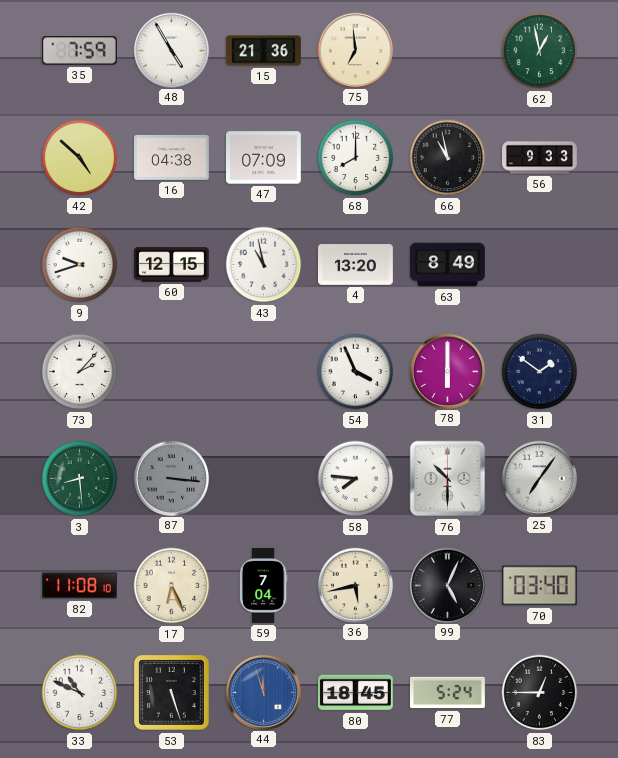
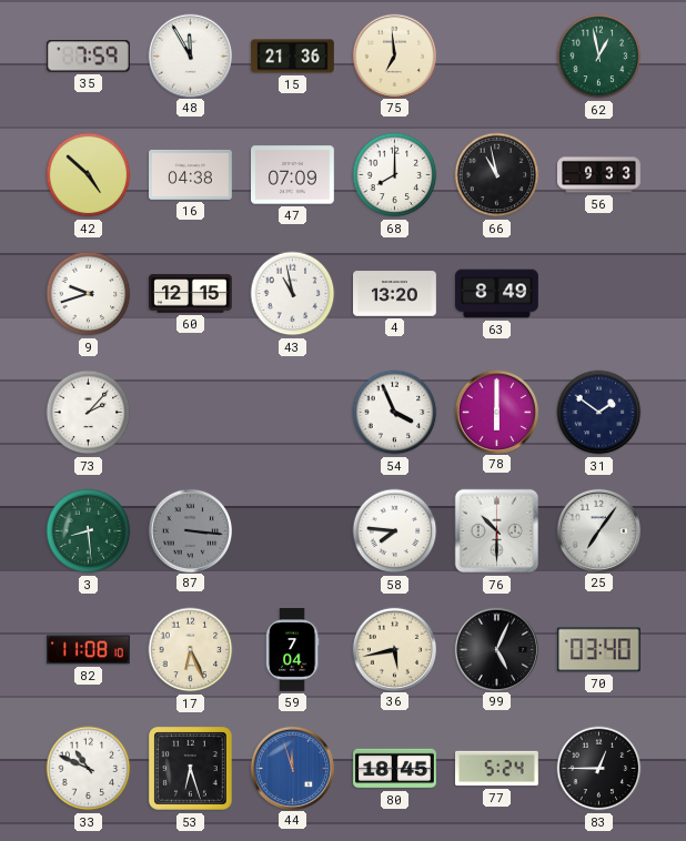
48: 4:55 -> 11:55
53: 5:27 -> 6:27
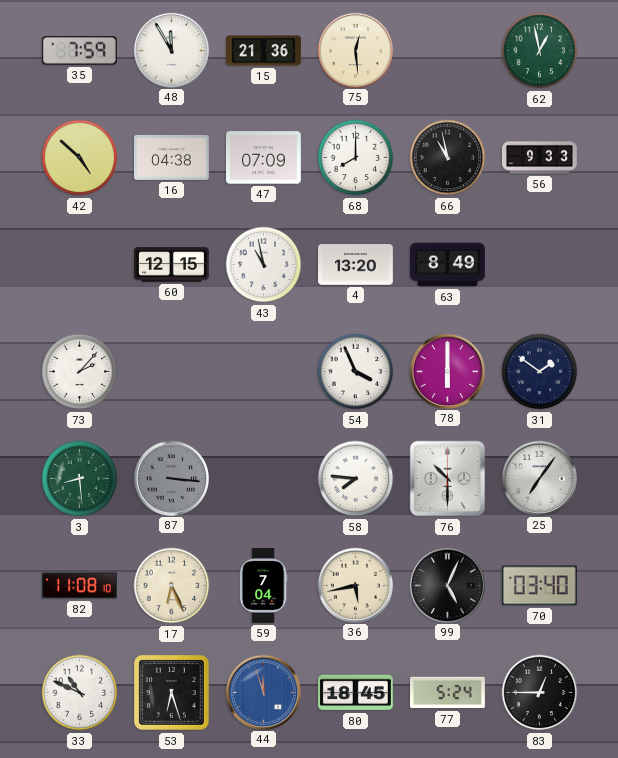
75: 6:59 -> 12:29
9: 9:42 -> none
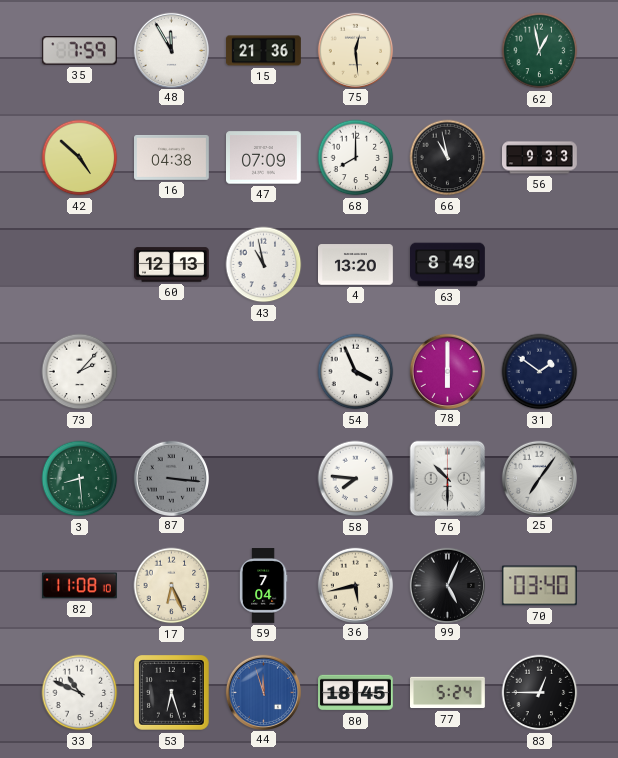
60: 12:15 -> 12:13
